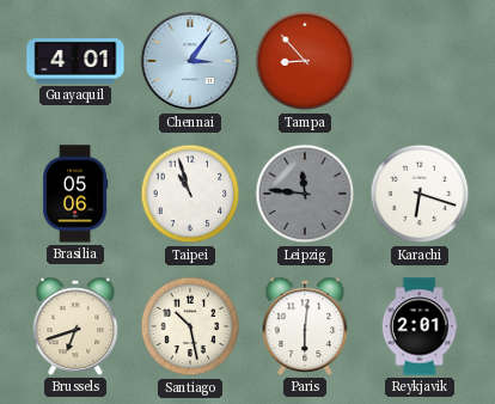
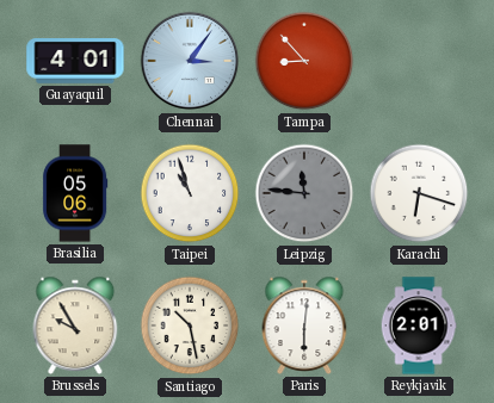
Brussels: 6:42 -> 9:55
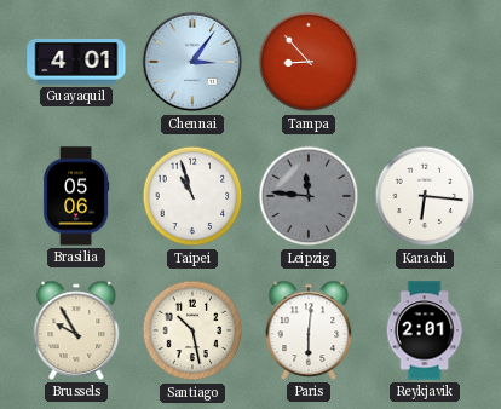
Karachi: 6:18 -> 6:16
